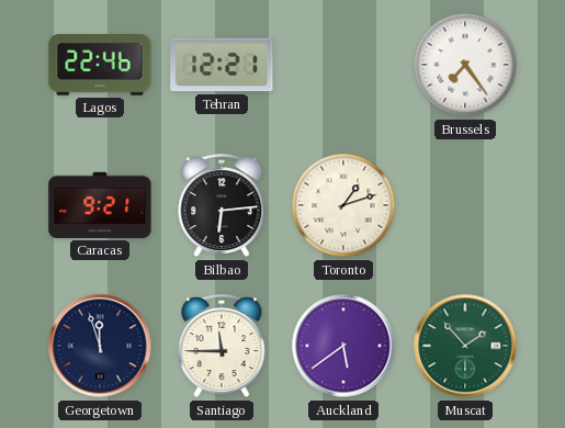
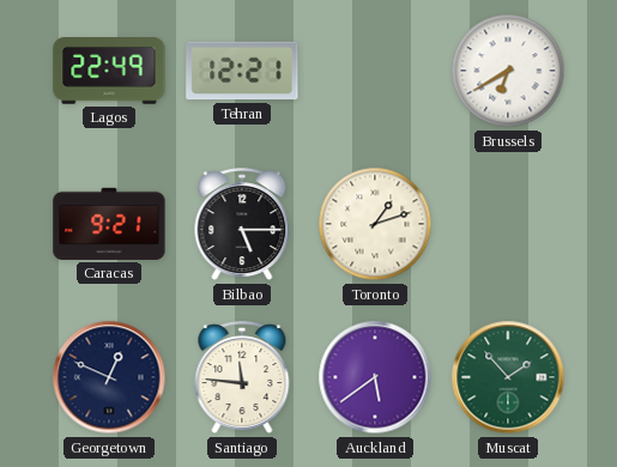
Lagos: 22:46 -> 22:49
Brussels: 7:24 -> 6:40
Bilbao: 6:14 -> 5:15
Georgetown: 11:57 -> 12:49
Santiago: 11:45 -> 11:46
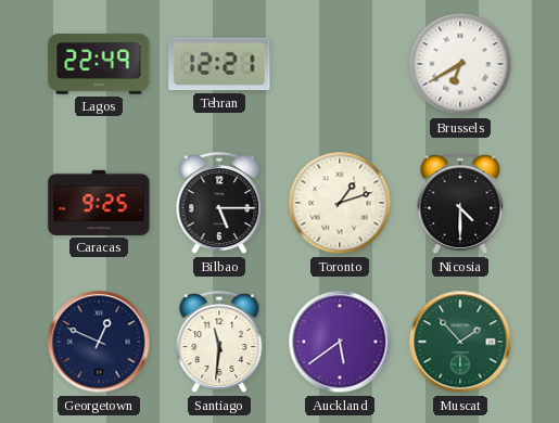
Caracas: 9:21 -> 9:25
Nicosia: none -> 4:30
Santiago: 11:46 -> 11:31
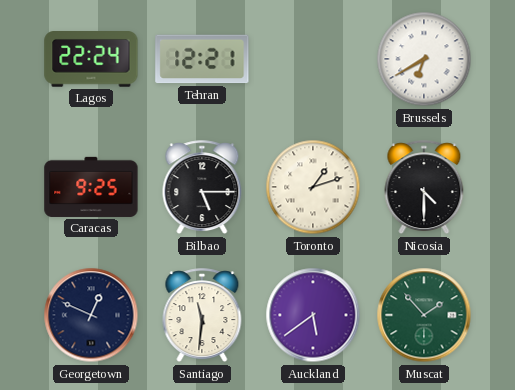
Lagos: 22:49 -> 22:24
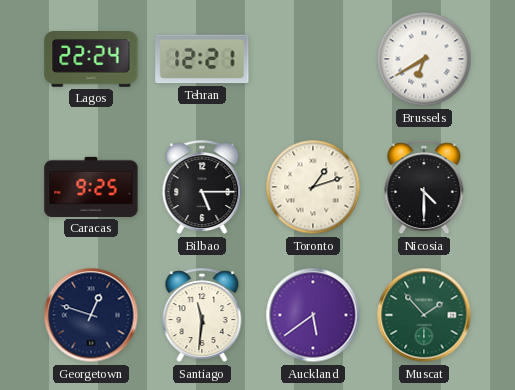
Georgetown: 12:49 -> 12:48
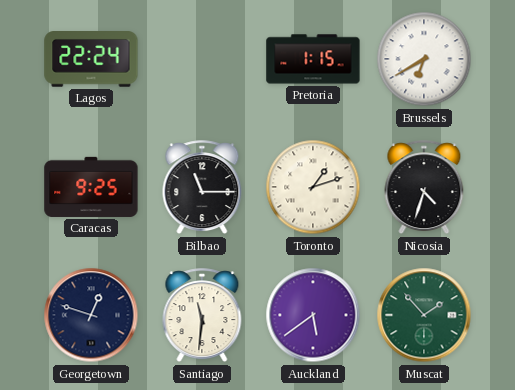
Tehran: 12:21 -> none
Pretoria: none -> 1:15
Bilbao: 5:15 -> 11:15
Nicosia: 4:30 -> 4:33
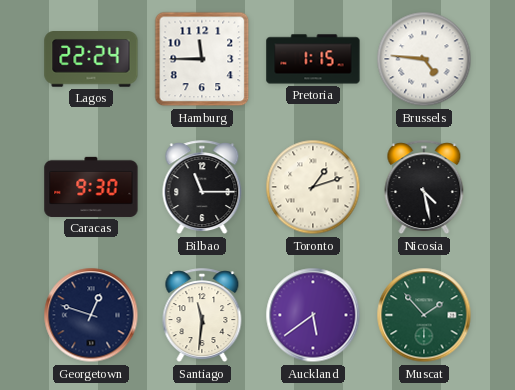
Hamburg: none -> 11:45
Brussels: 6:40 -> 4:46
Caracas: 9:25 -> 9:30
Nicosia: 4:33 -> 4:28
